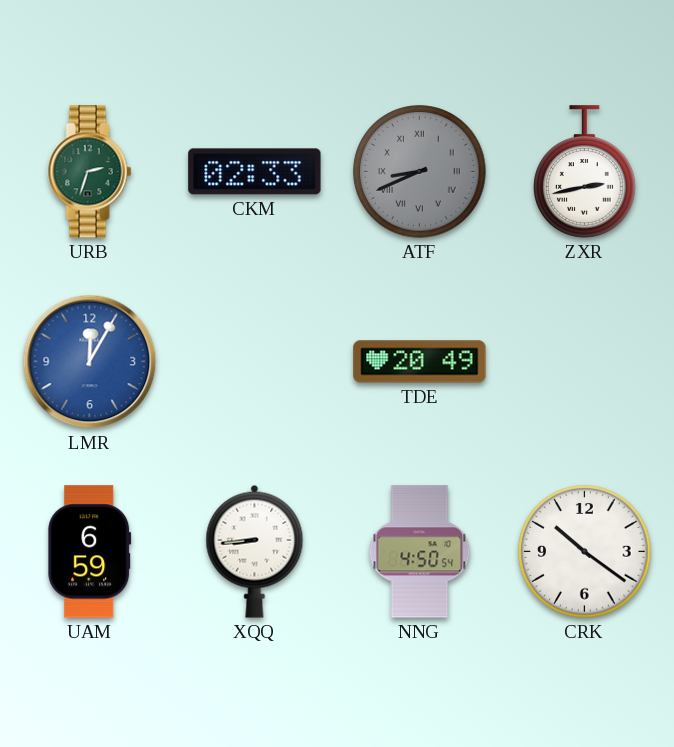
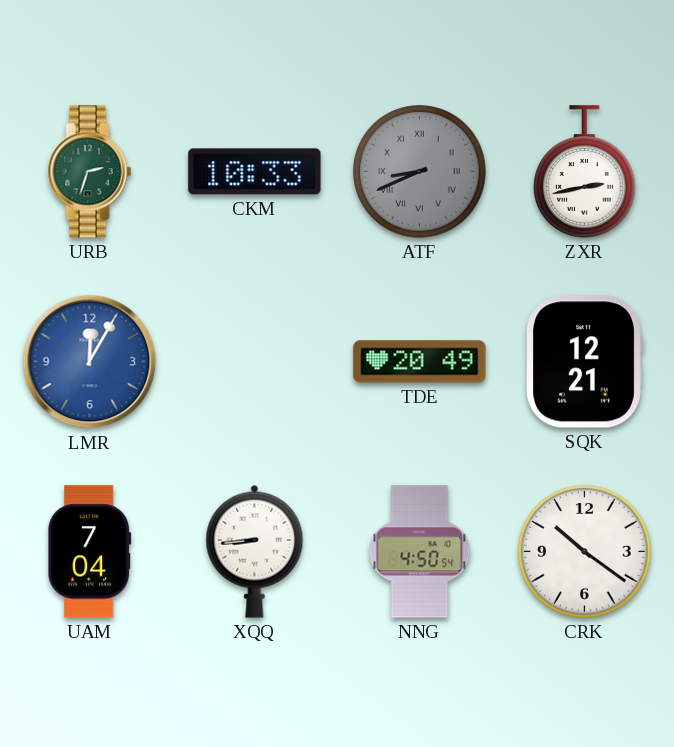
CKM: 02:33 -> 10:33
SQK: none -> 12:21
UAM: 6:59 -> 7:04
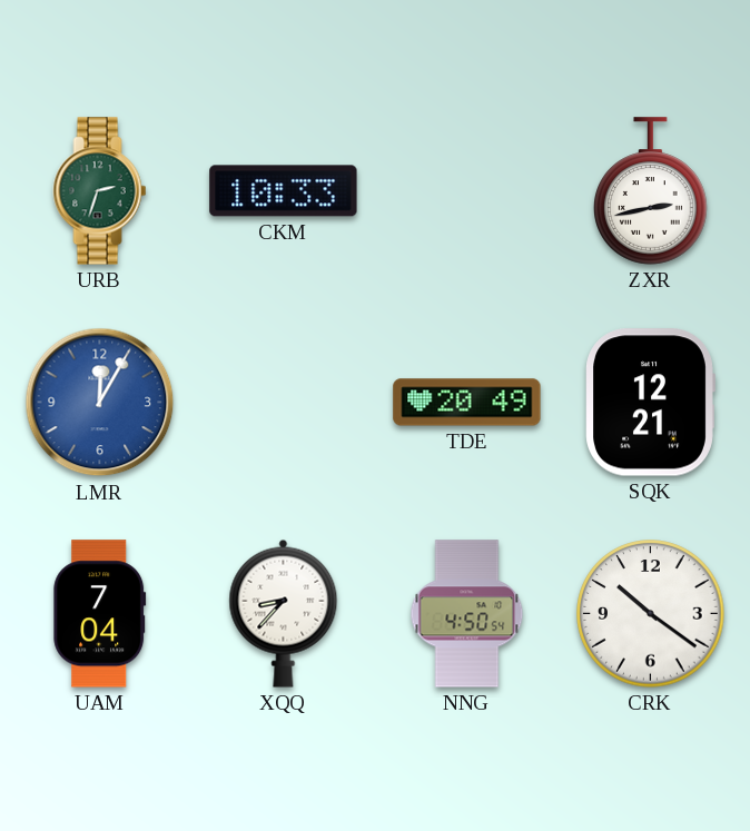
ATF: 8:41 -> none
XQQ: 8:44 -> 8:37
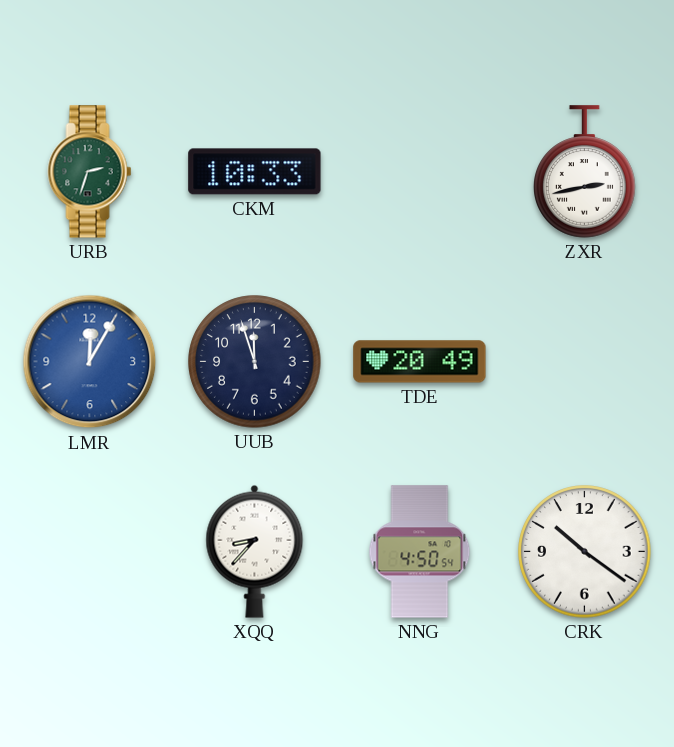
UUB: none -> 11:57
SQK: 12:21 -> none
UAM: 7:04 -> none
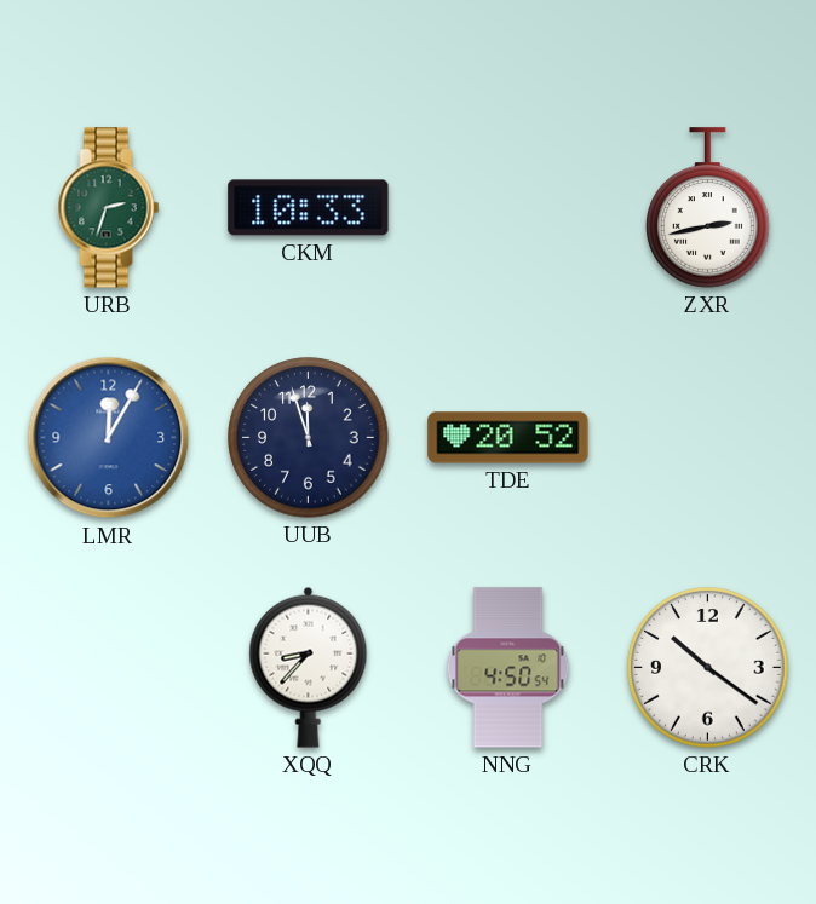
TDE: 20:49 -> 20:52
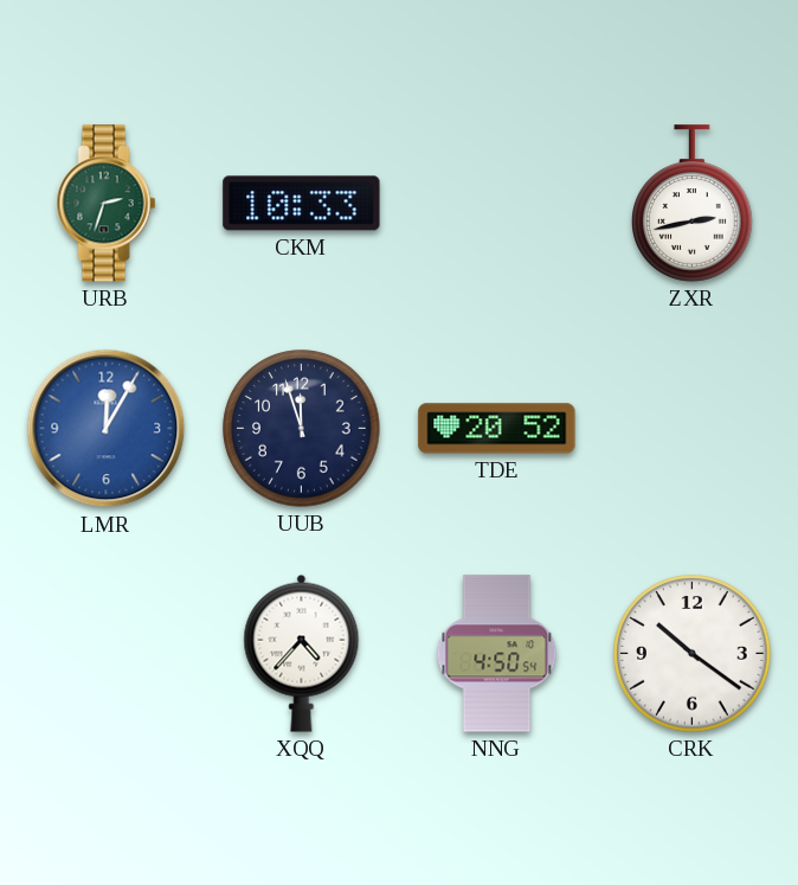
XQQ: 8:37 -> 4:37
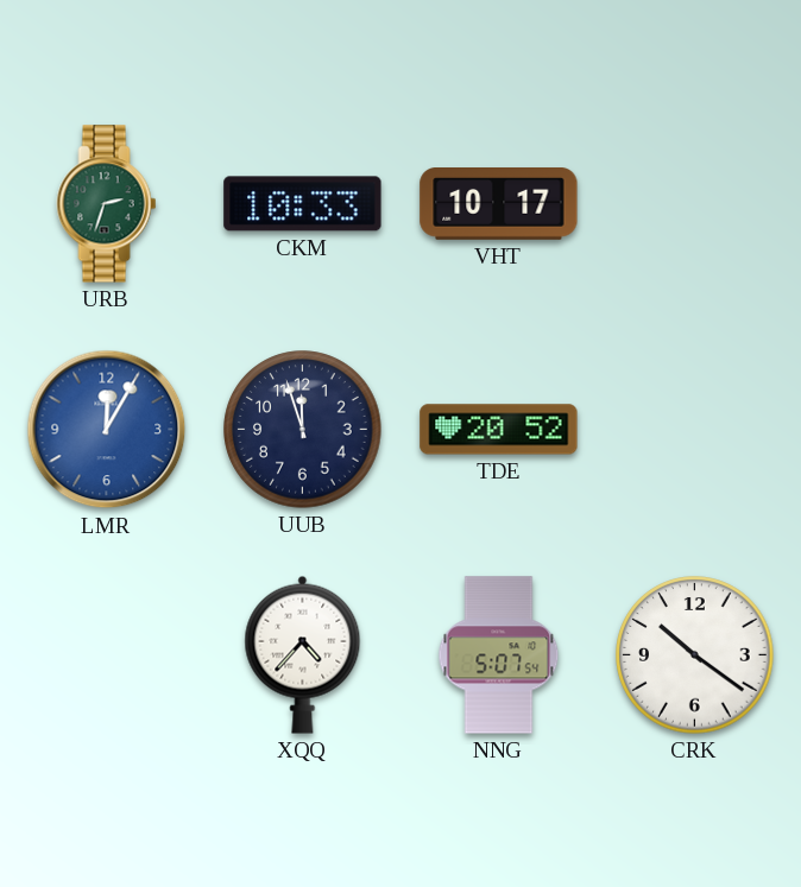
VHT: none -> 10:17
ZXR: 2:43 -> none
NNG: 4:50 -> 5:07
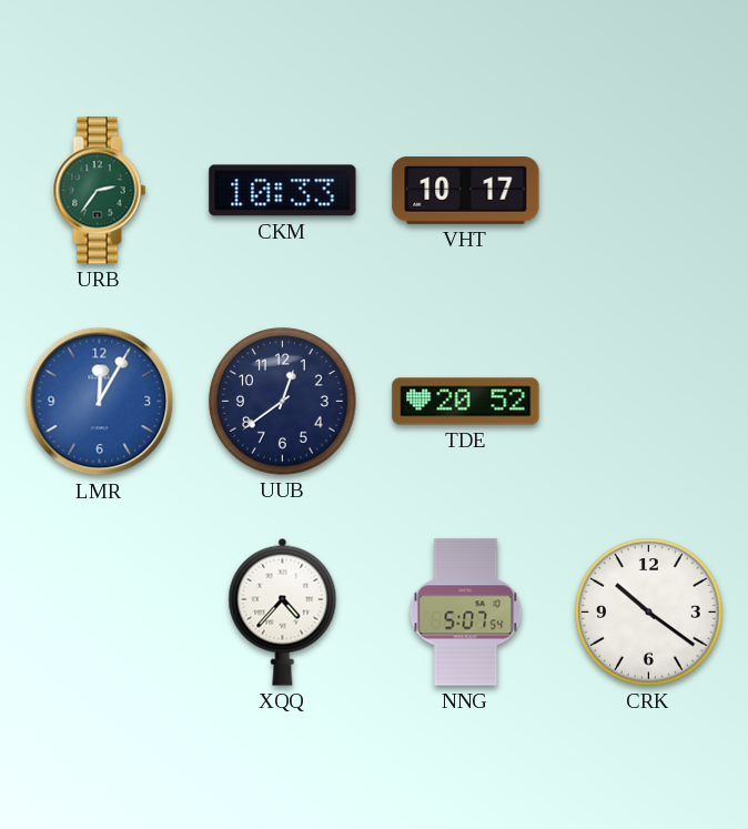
URB: 2:33 -> 2:36
UUB: 11:57 -> 12:39
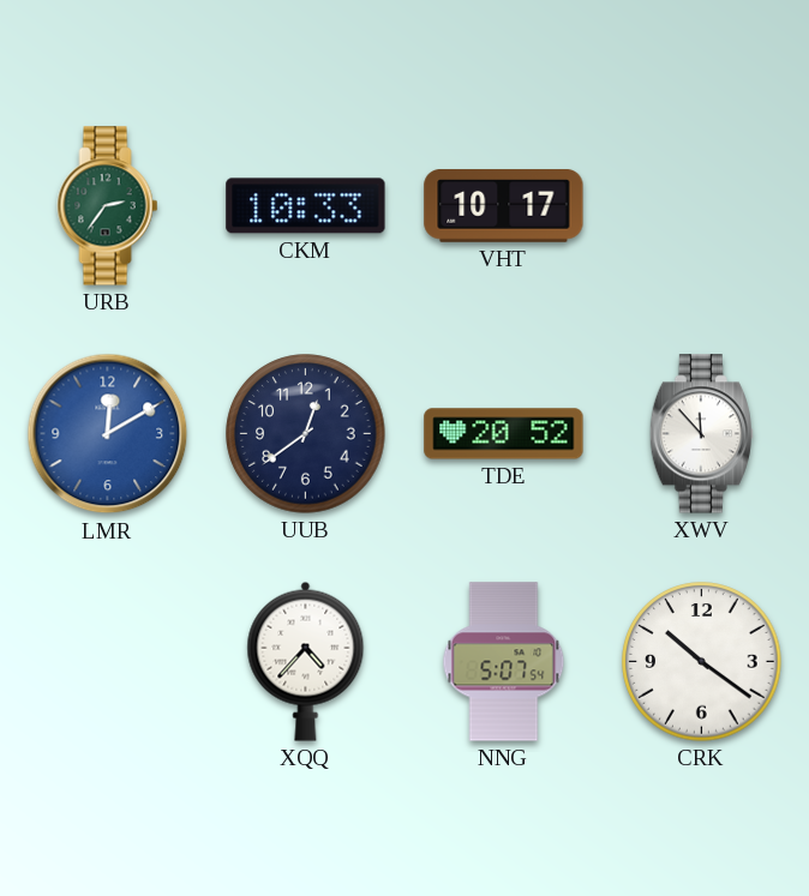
LMR: 12:05 -> 12:10
XWV: none -> 11:53
